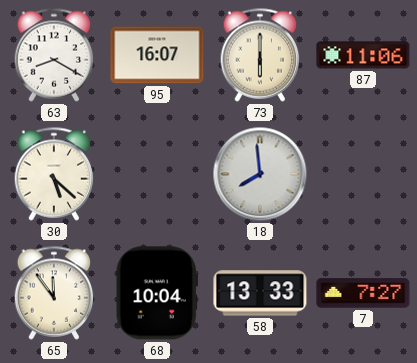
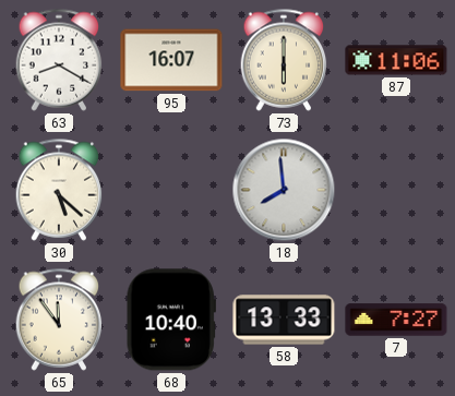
68: 10:04 -> 10:40
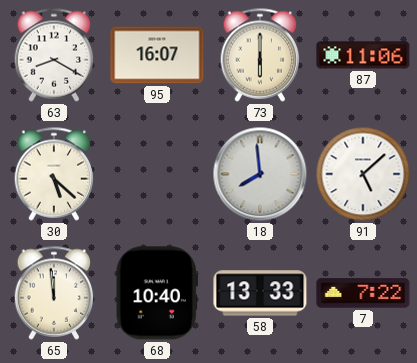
91: none -> 5:08
65: 11:54 -> 11:59
7: 7:27 -> 7:22
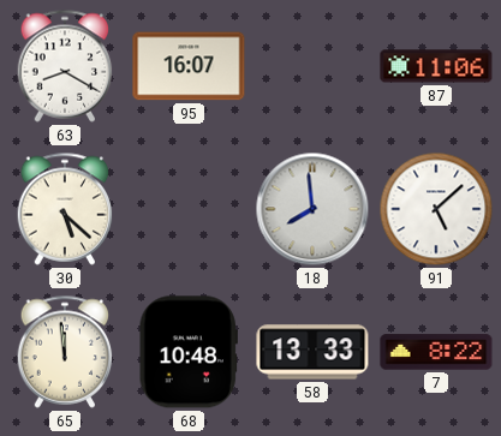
73: 6:00 -> none
68: 10:40 -> 10:48
7: 7:22 -> 8:22
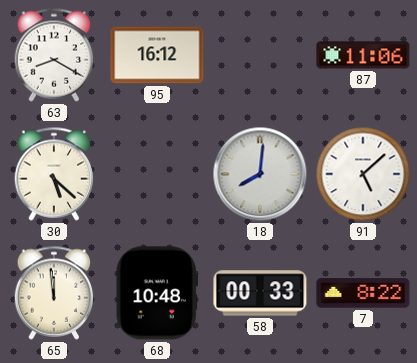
95: 16:07 -> 16:12
18: 7:59 -> 8:01
58: 13:33 -> 00:33
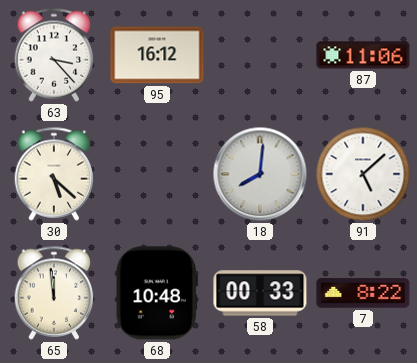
63: 8:20 -> 3:23
